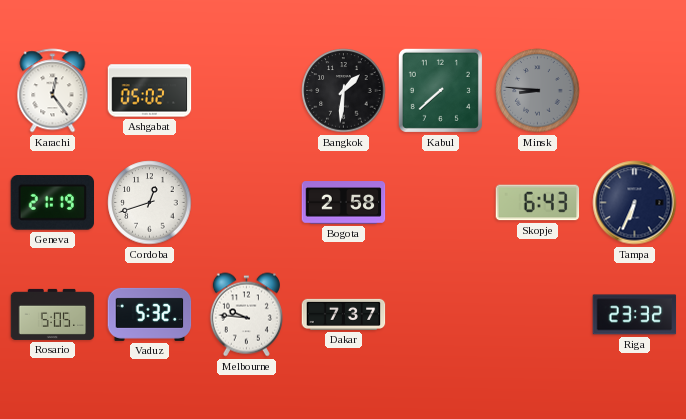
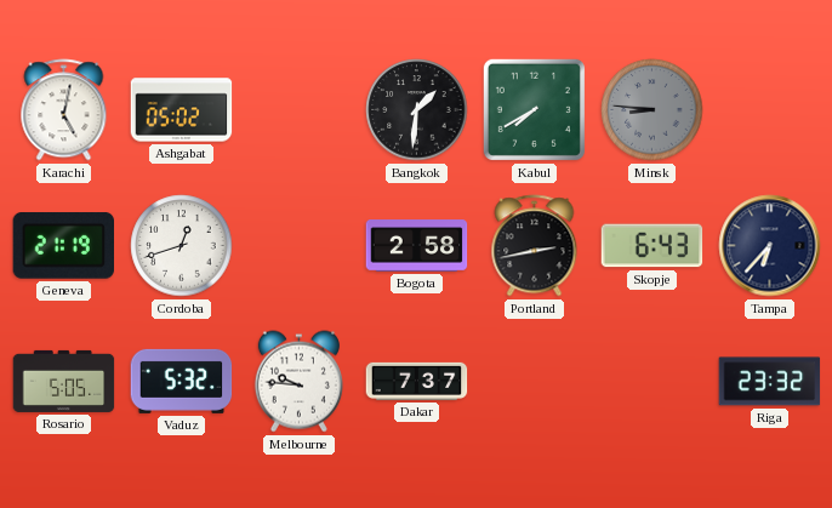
Karachi: 12:24 -> 5:02
Kabul: 7:38 -> 7:40
Portland: none -> 2:43
Tampa: 6:34 -> 6:37
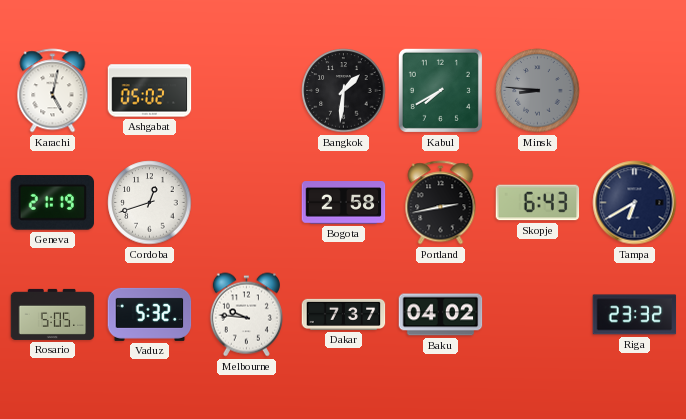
Tampa: 6:37 -> 6:40
Baku: none -> 04:02
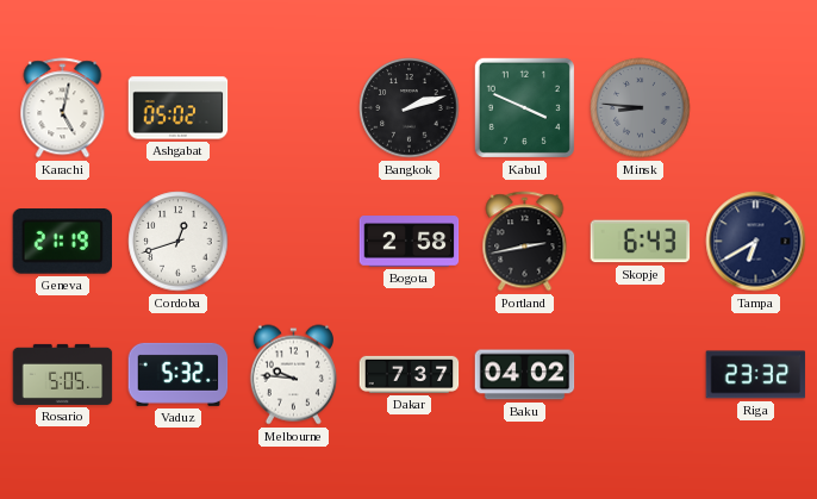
Bangkok: 1:31 -> 2:12
Kabul: 7:40 -> 3:49
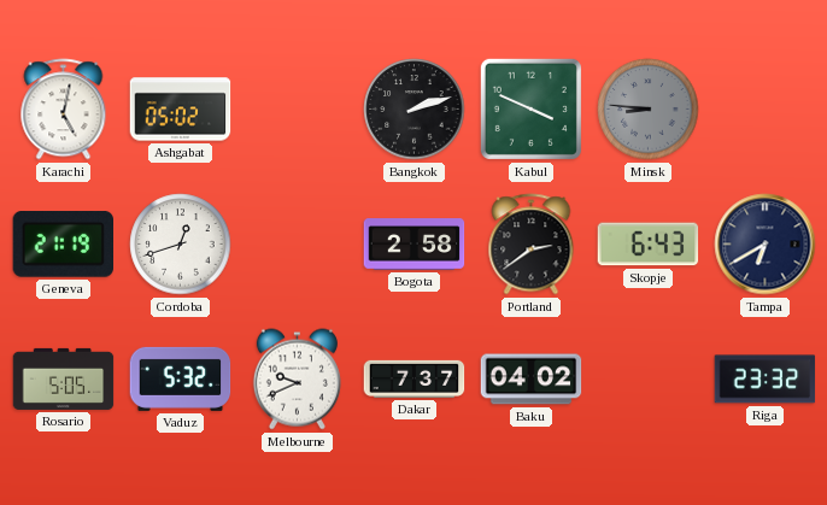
Portland: 2:43 -> 2:39
Melbourne: 9:46 -> 9:41
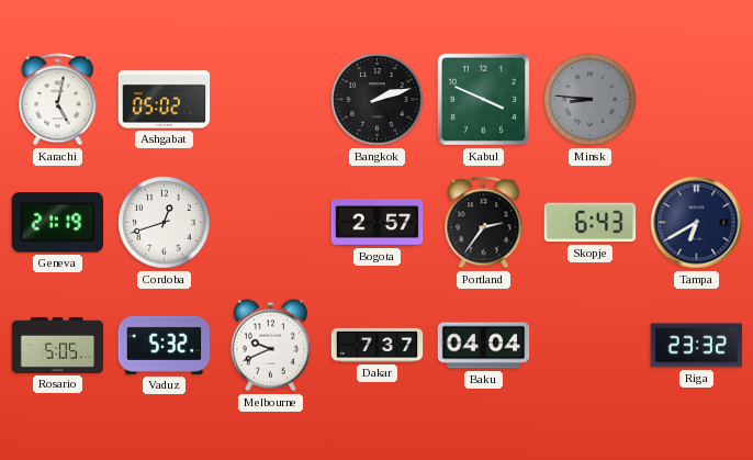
Bogota: 2:58 -> 2:57
Portland: 2:39 -> 2:36
Baku: 04:02 -> 04:04
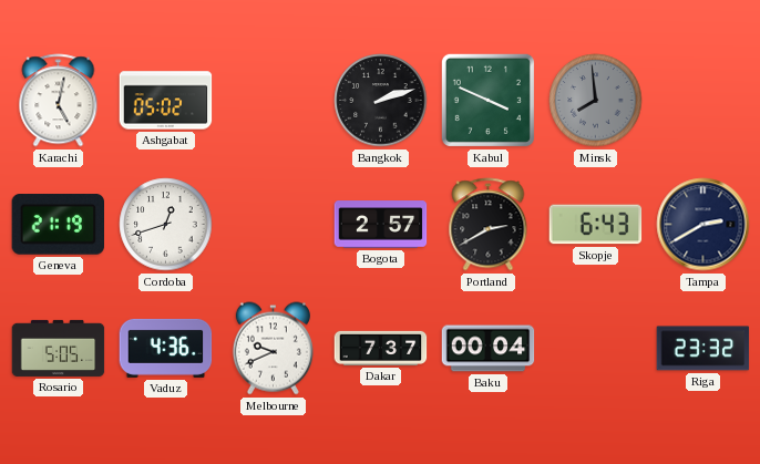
Minsk: 8:46 -> 7:59
Portland: 2:36 -> 2:40
Tampa: 6:40 -> 2:40
Vaduz: 5:32 -> 4:36
Baku: 04:04 -> 00:04
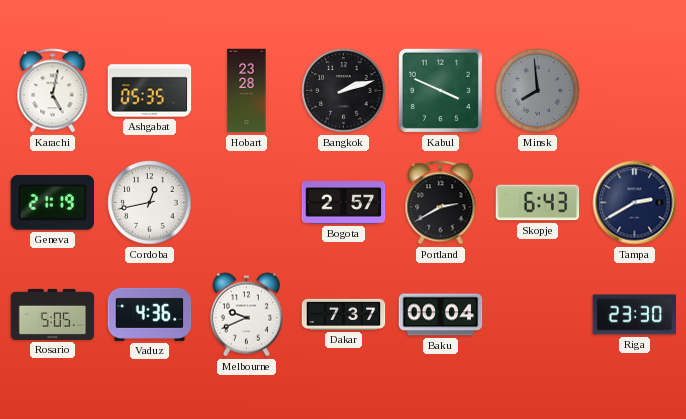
Ashgabat: 05:02 -> 05:35
Hobart: none -> 23:28
Cordoba: 12:42 -> 12:43
Riga: 23:32 -> 23:30
